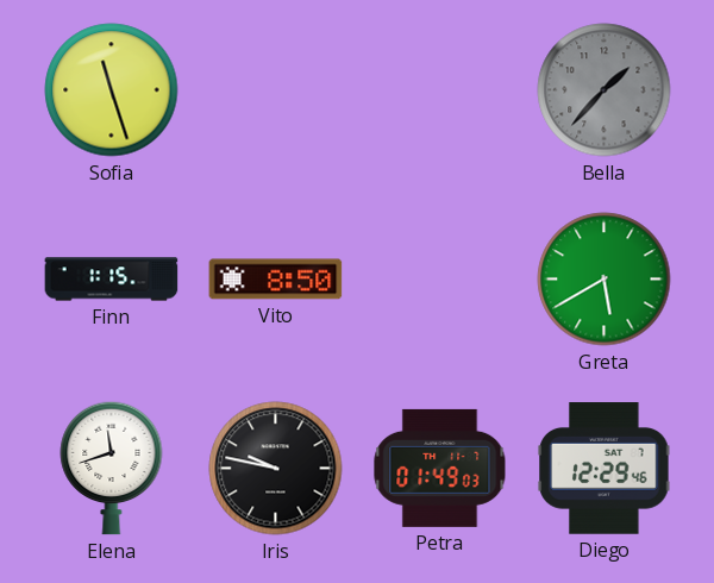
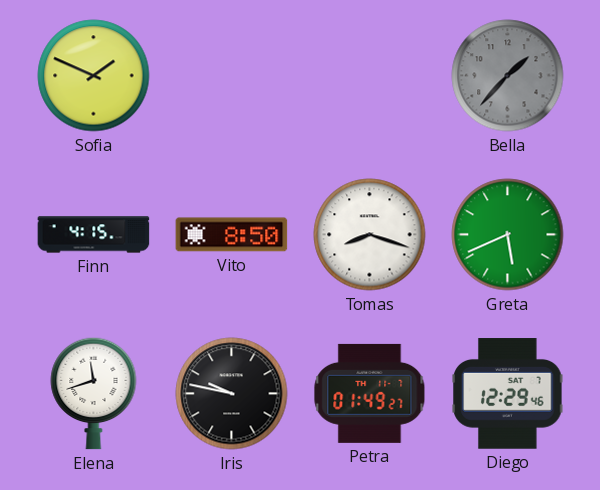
Sofia: 11:27 -> 1:49
Finn: 1:15 -> 4:15
Tomas: none -> 8:18
Greta: 5:40 -> 5:41
Petra: 01:49:03 -> 01:49:27
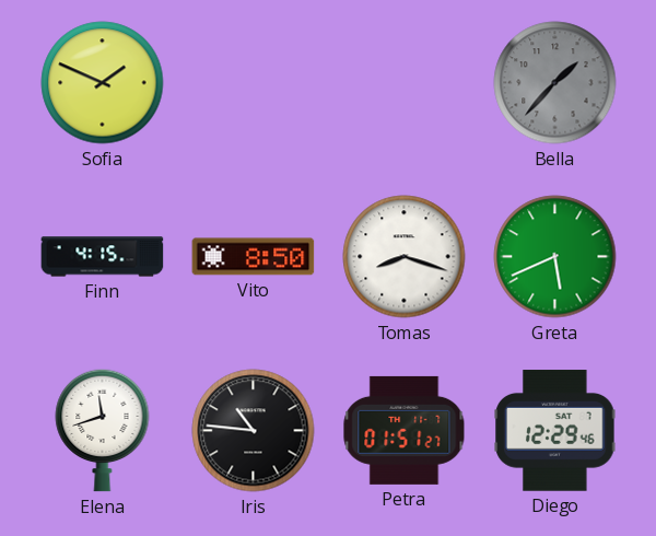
Iris: 9:47 -> 10:46
Petra: 01:49 -> 01:51
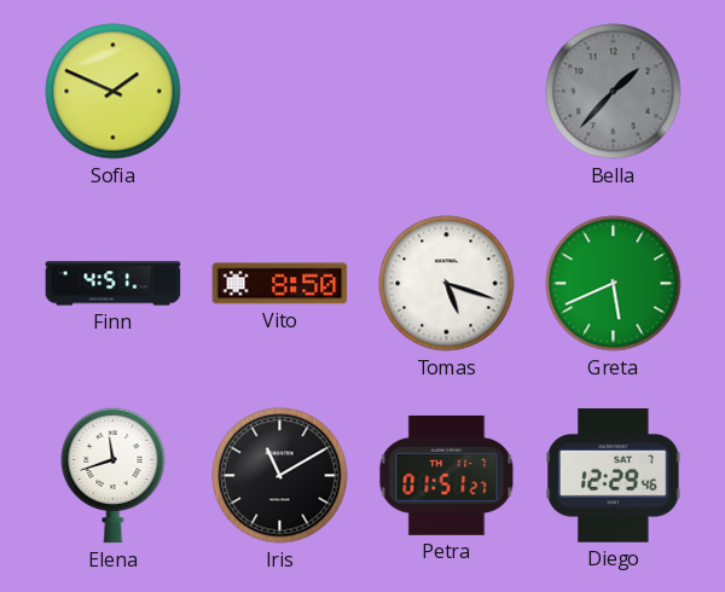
Finn: 4:15 -> 4:51
Tomas: 8:18 -> 5:18
Iris: 10:46 -> 11:10
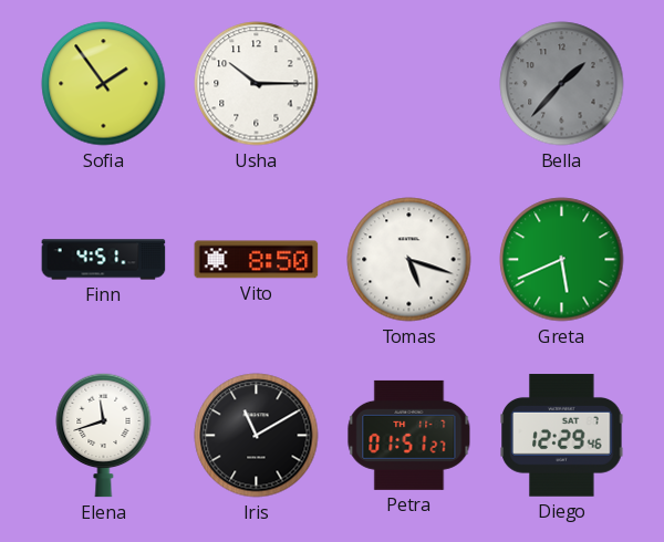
Sofia: 1:49 -> 1:54
Usha: none -> 10:15
